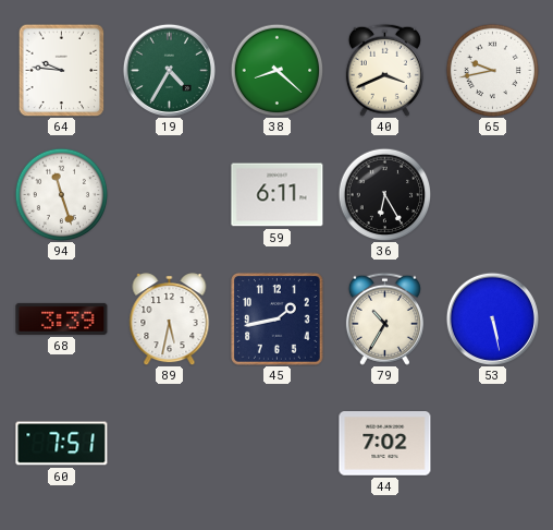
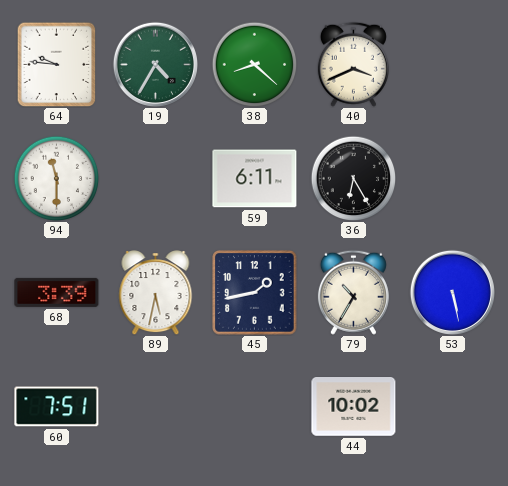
65: 9:43 -> none
94: 11:27 -> 11:30
44: 7:02 -> 10:02
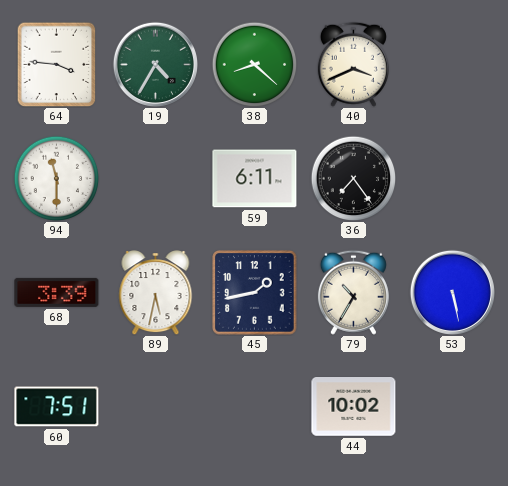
64: 9:46 -> 3:46
36: 6:25 -> 7:24
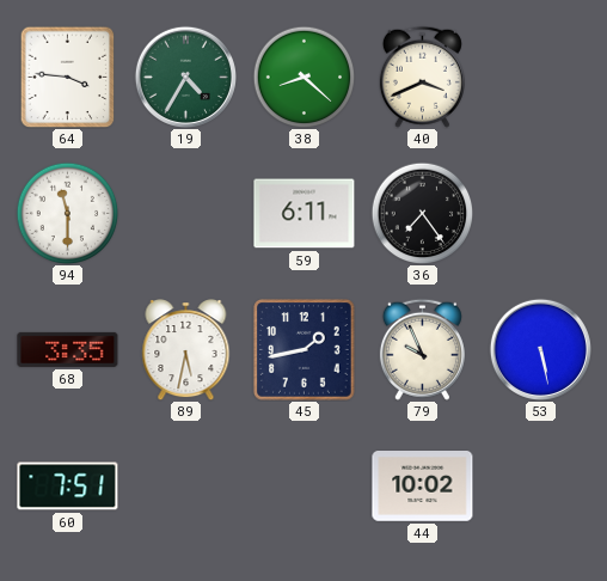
68: 3:39 -> 3:35
79: 10:35 -> 9:56
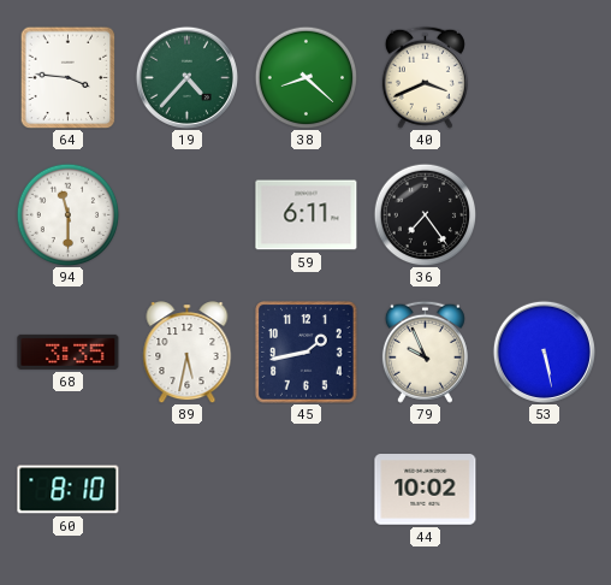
19: 4:35 -> 4:37
60: 7:51 -> 8:10
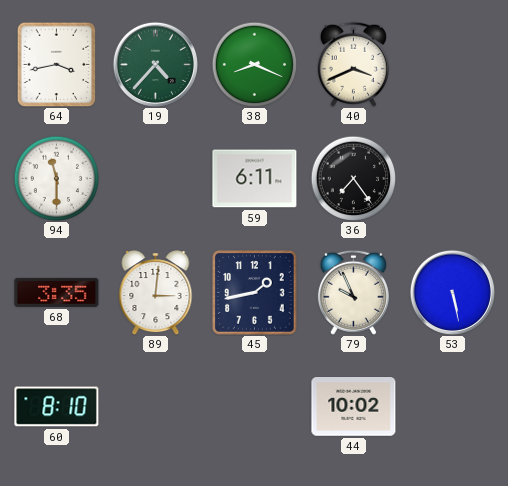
64: 3:46 -> 3:43
38: 8:22 -> 8:19
89: 5:32 -> 3:01
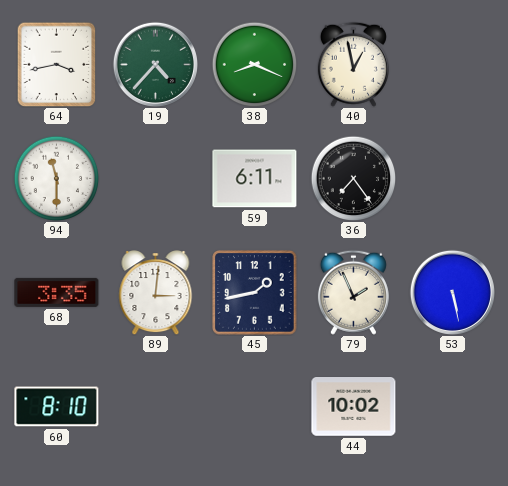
40: 3:41 -> 12:58
79: 9:56 -> 1:56
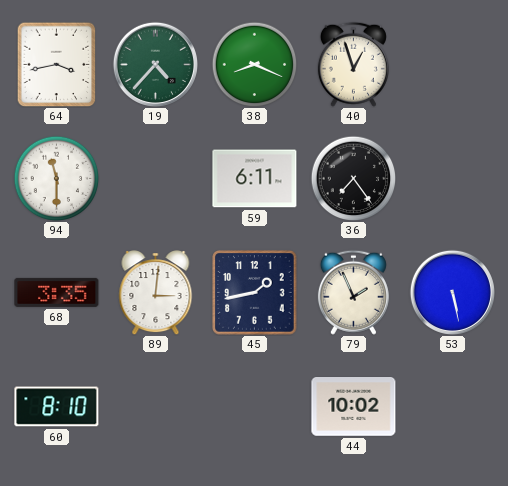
40: 12:58 -> 12:57
